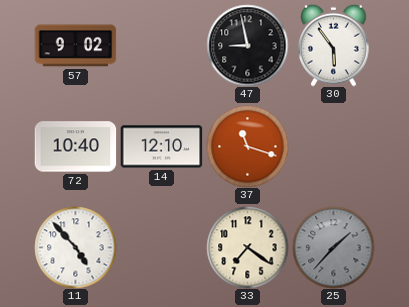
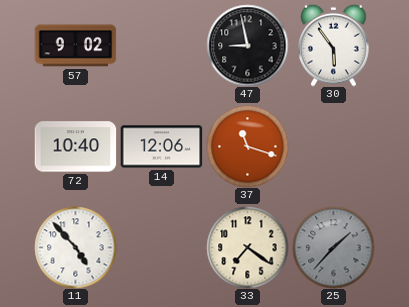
14: 12:10 -> 12:06
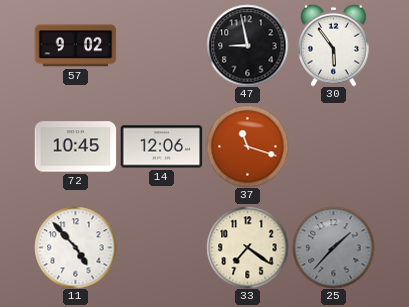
72: 10:40 -> 10:45
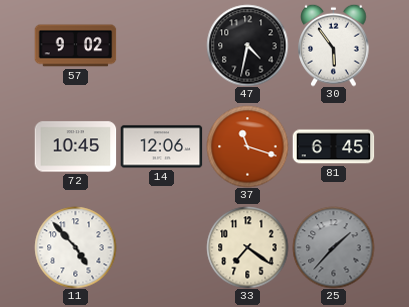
47: 8:58 -> 4:32
81: none -> 6:45
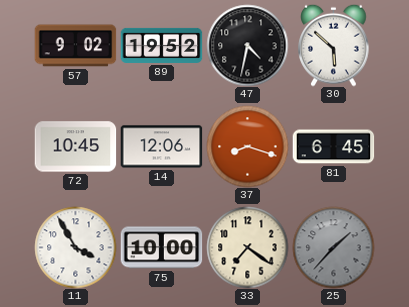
89: none -> 19:52
30: 5:54 -> 5:52
37: 11:18 -> 8:18
11: 4:53 -> 3:55
75: none -> 10:00
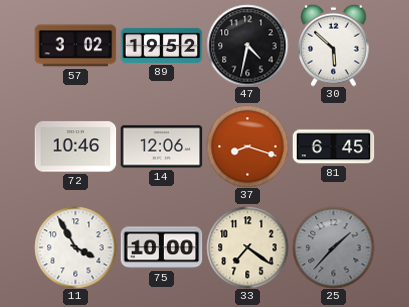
57: 9:02 -> 3:02
72: 10:45 -> 10:46
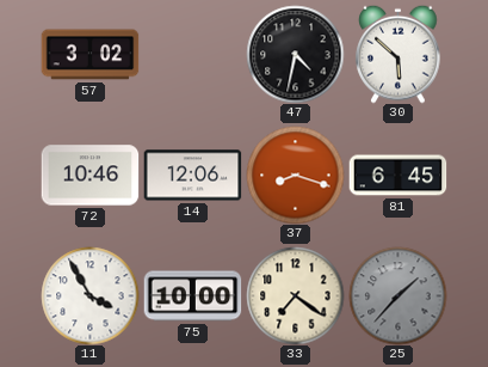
89: 19:52 -> none
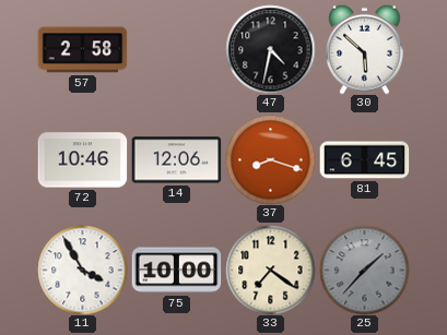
57: 3:02 -> 2:58
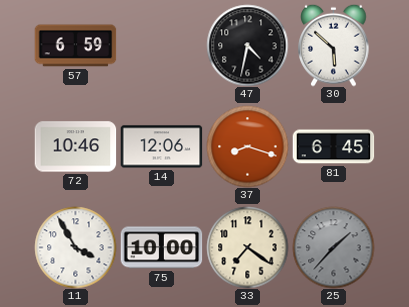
57: 2:58 -> 6:59
